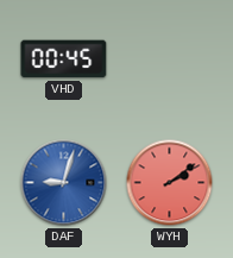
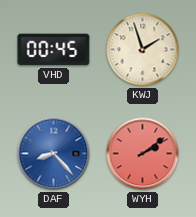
KWJ: none -> 1:57
DAF: 9:03 -> 8:23
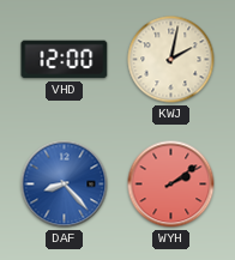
VHD: 00:45 -> 12:00
KWJ: 1:57 -> 2:02
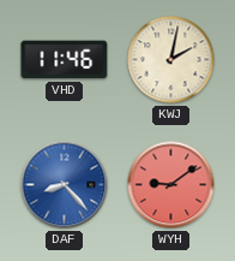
VHD: 12:00 -> 11:46
WYH: 2:09 -> 9:09
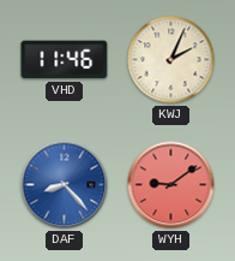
KWJ: 2:02 -> 2:04
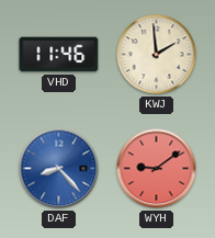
KWJ: 2:04 -> 1:59
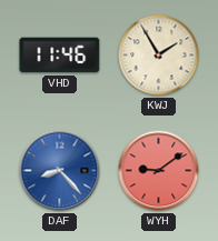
KWJ: 1:59 -> 1:55
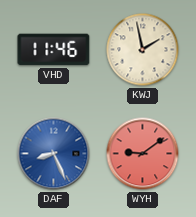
KWJ: 1:55 -> 1:58
DAF: 8:23 -> 8:26
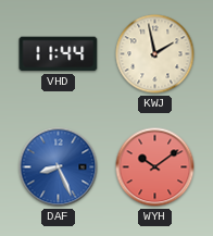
VHD: 11:46 -> 11:44
WYH: 9:09 -> 10:09
